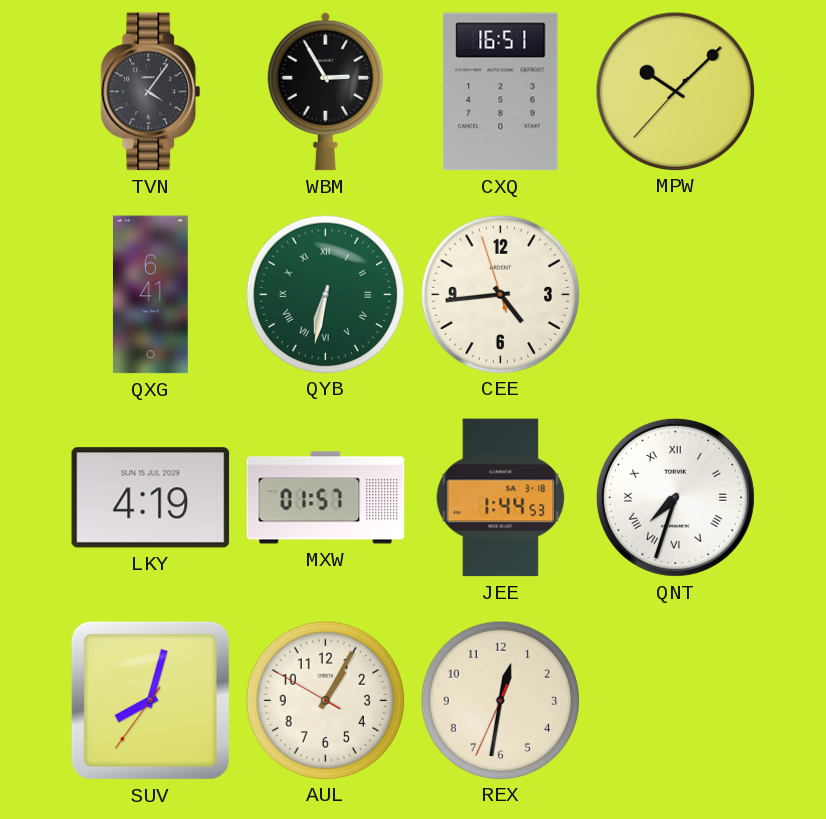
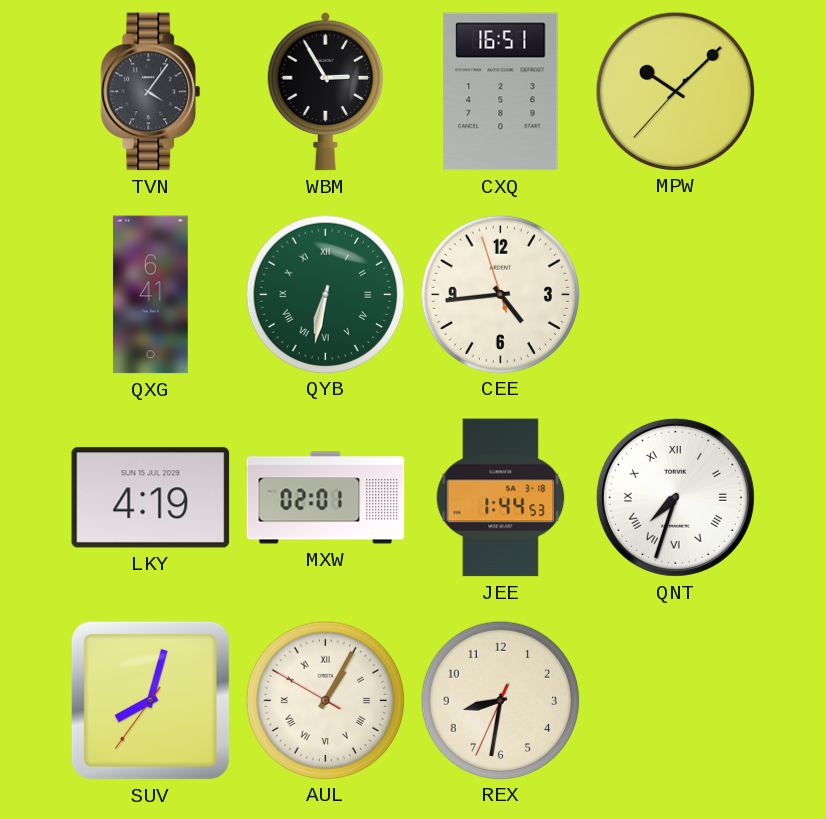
MXW: 01:57 -> 02:01
AUL numerals: Arabic -> Roman
REX: 12:31 -> 8:31
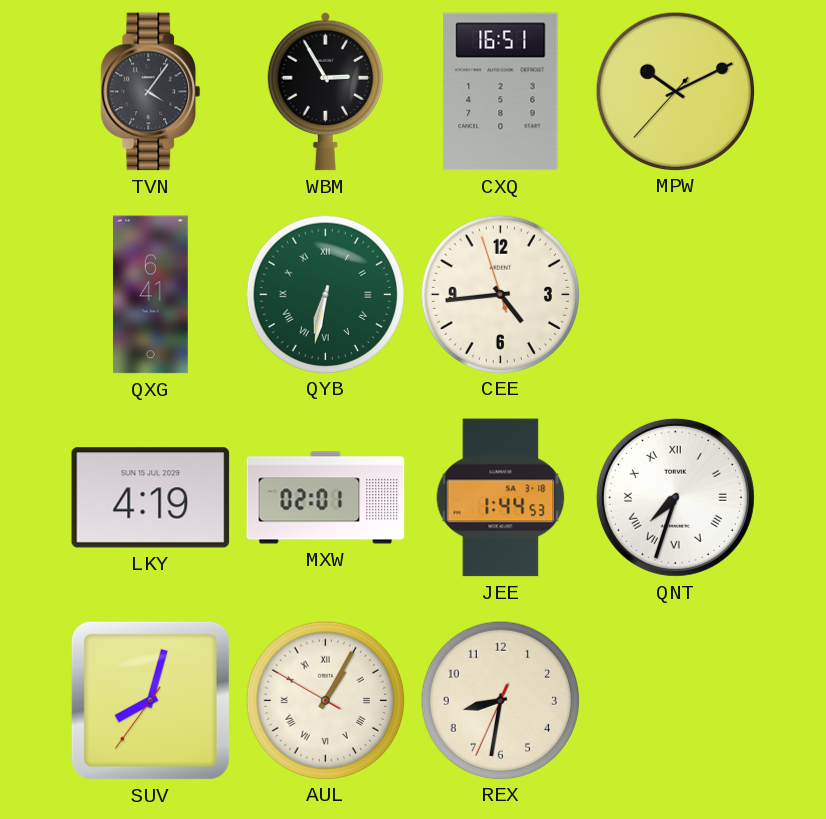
MPW: 10:07 -> 10:10
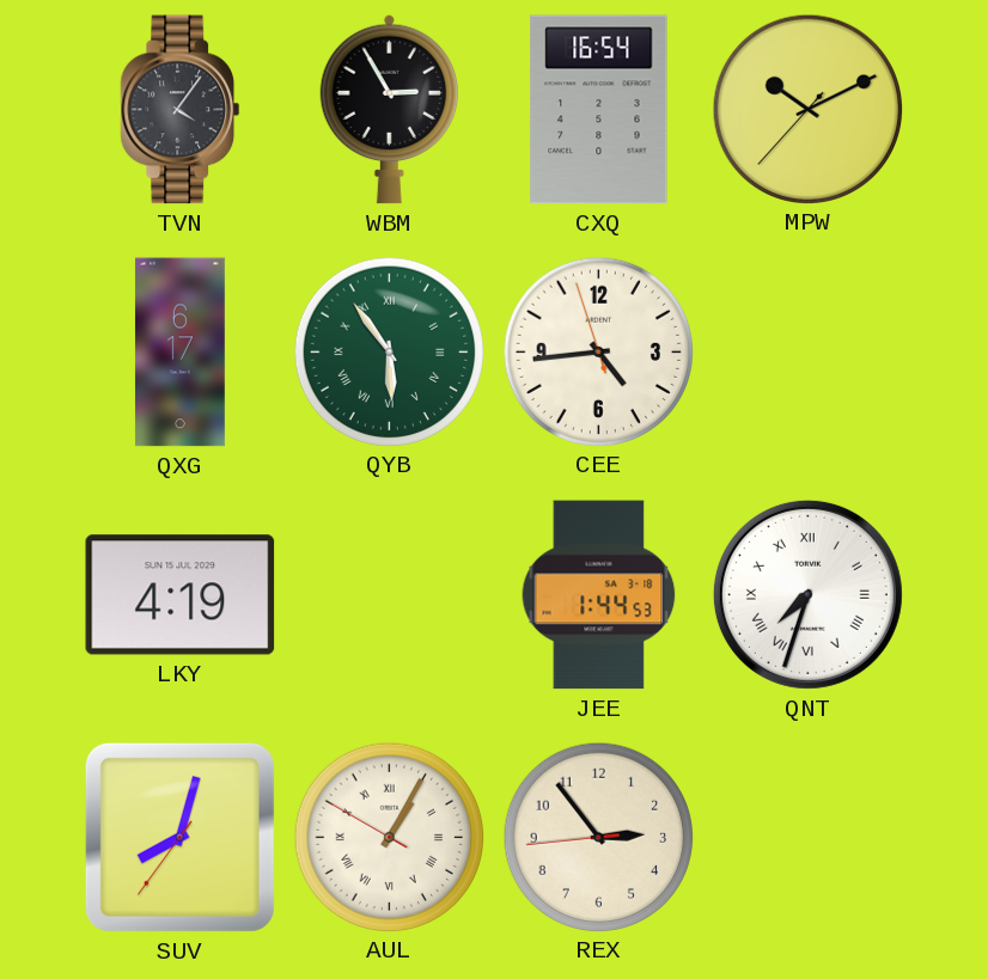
CXQ: 16:51 -> 16:54
QXG: 6:41 -> 6:17
QYB: 6:32 -> 5:54
MXW: 02:01 -> none
REX: 8:31 -> 2:53
